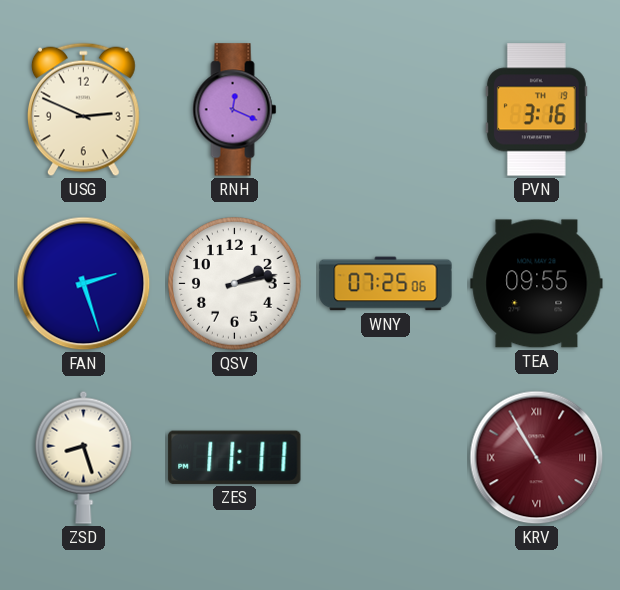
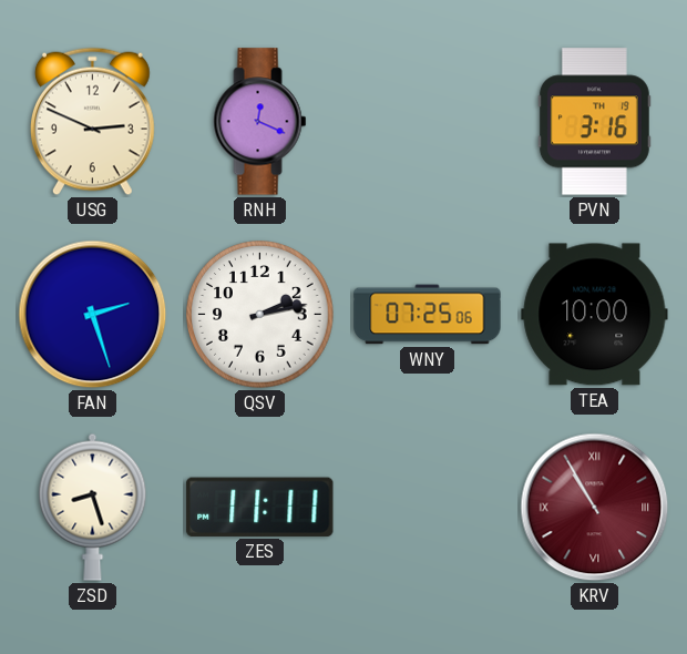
TEA: 09:55 -> 10:00
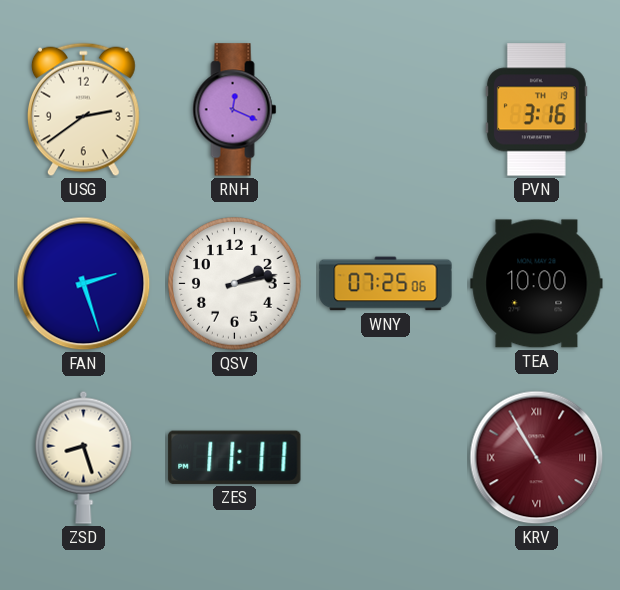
USG: 2:49 -> 2:39
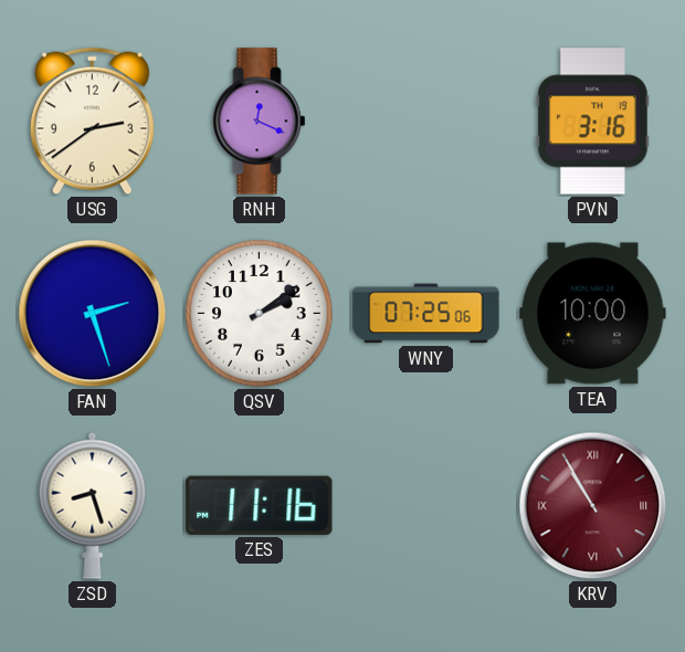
QSV: 2:13 -> 2:09
ZES: 11:11 -> 11:16
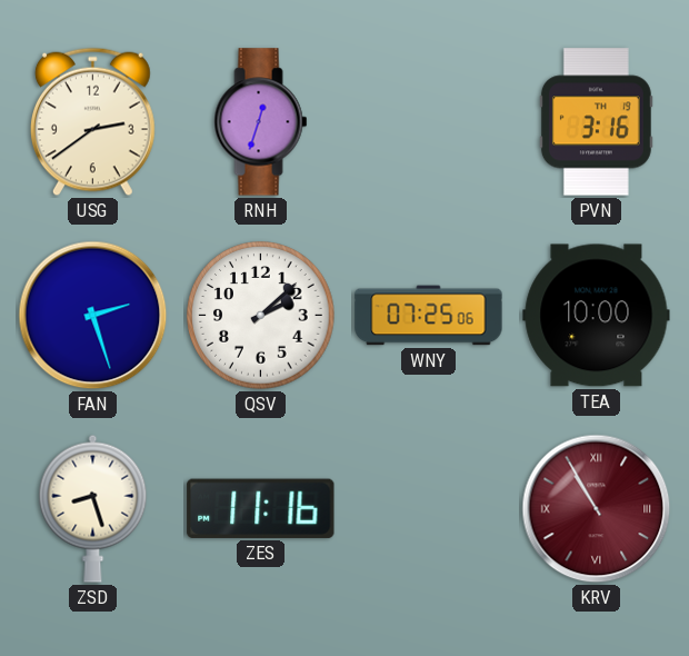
RNH: 12:19 -> 12:33
QSV: 2:09 -> 2:08
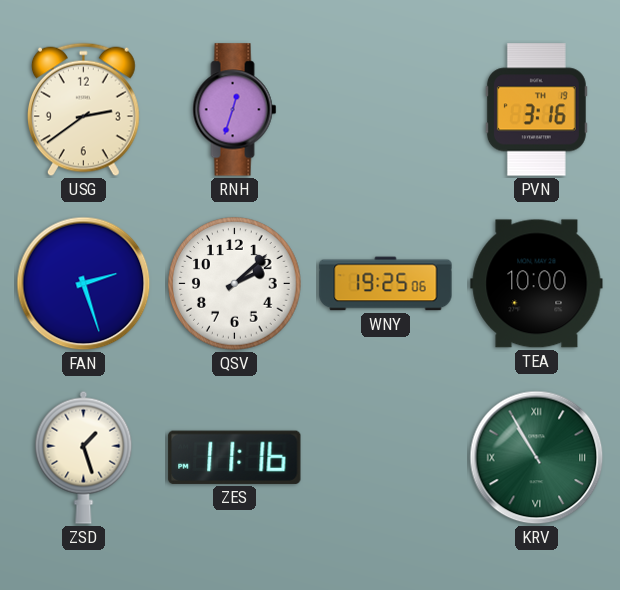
WNY: 07:25 -> 19:25
ZSD: 8:27 -> 1:27
KRV dial: burgundy -> green
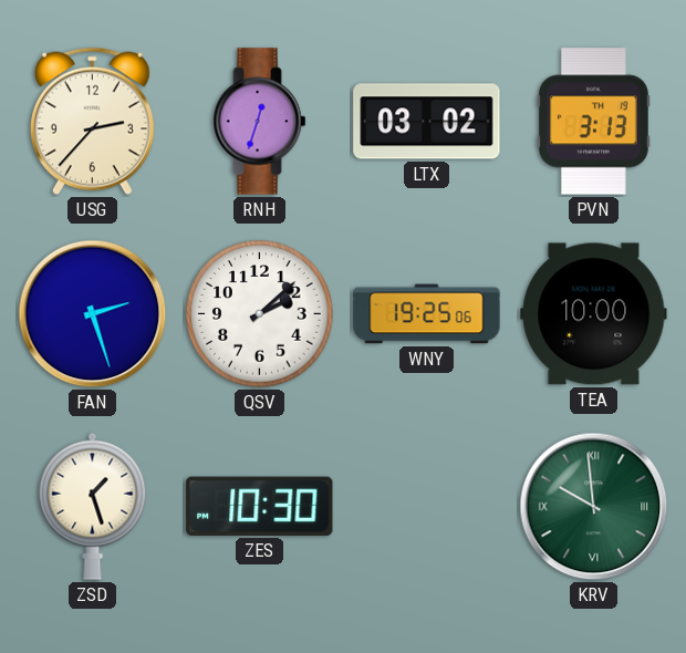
USG: 2:39 -> 2:37
LTX: none -> 03:02
PVN: 3:16 -> 3:13
ZES: 11:16 -> 10:30
KRV: 10:55 -> 9:59
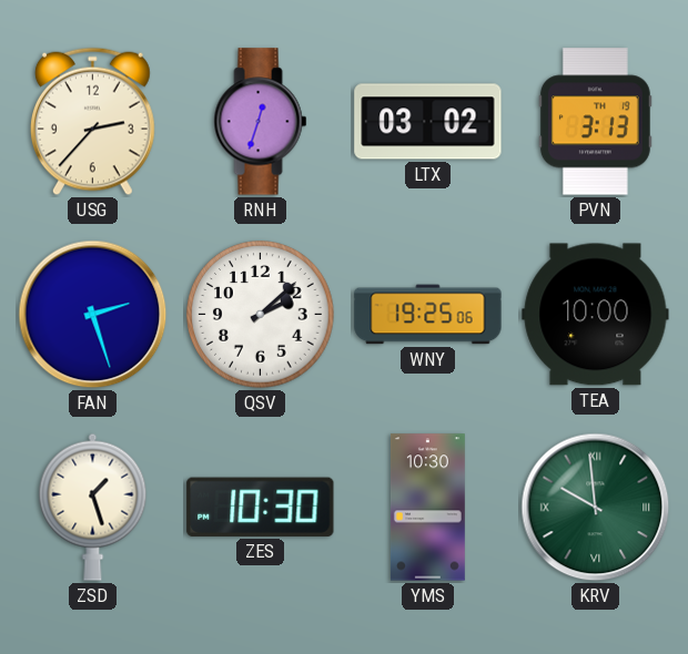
YMS: none -> 10:30
